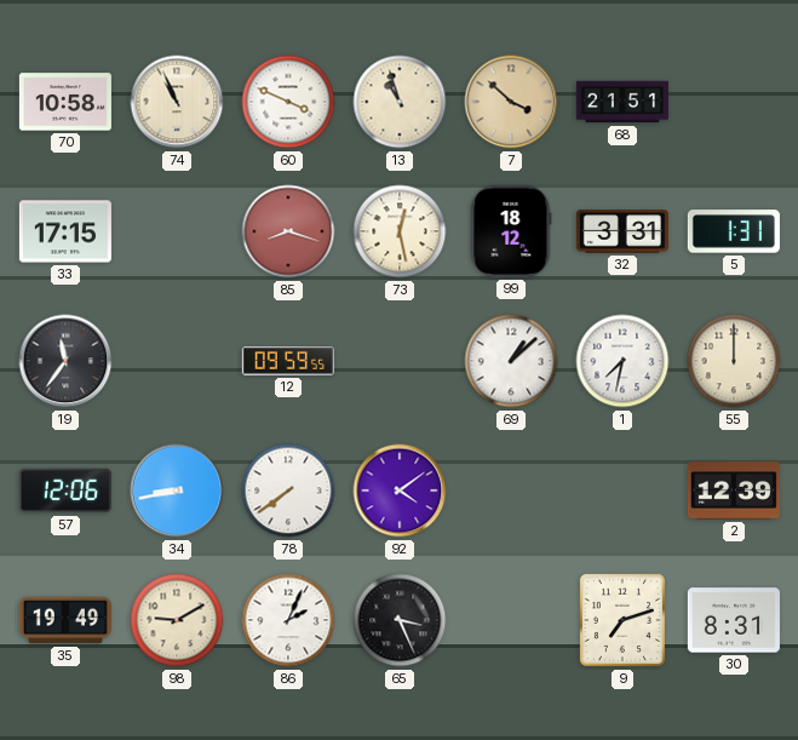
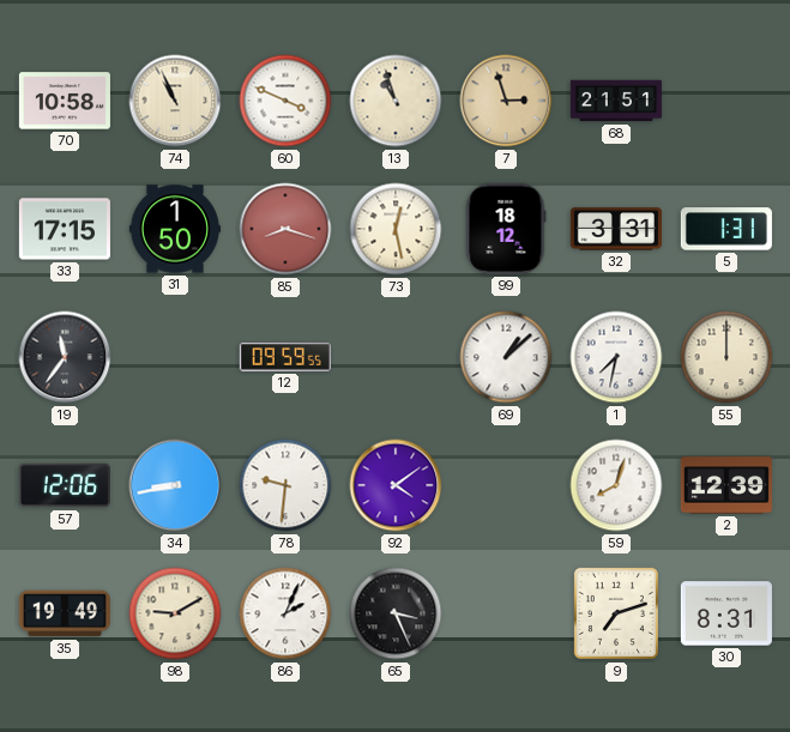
7: 3:52 -> 2:57
31: none -> 1:50
78: 7:39 -> 9:31
59: none -> 8:03
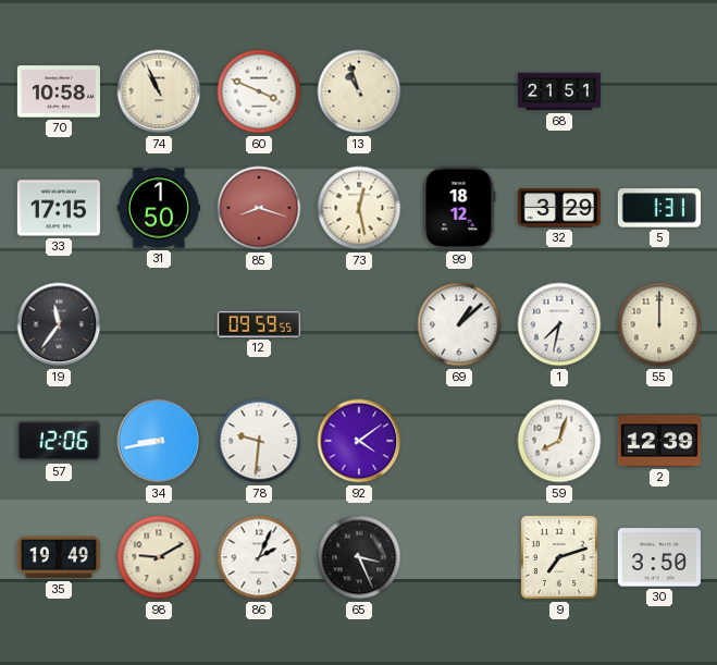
7: 2:57 -> none
32: 3:31 -> 3:29
30: 8:31 -> 3:50
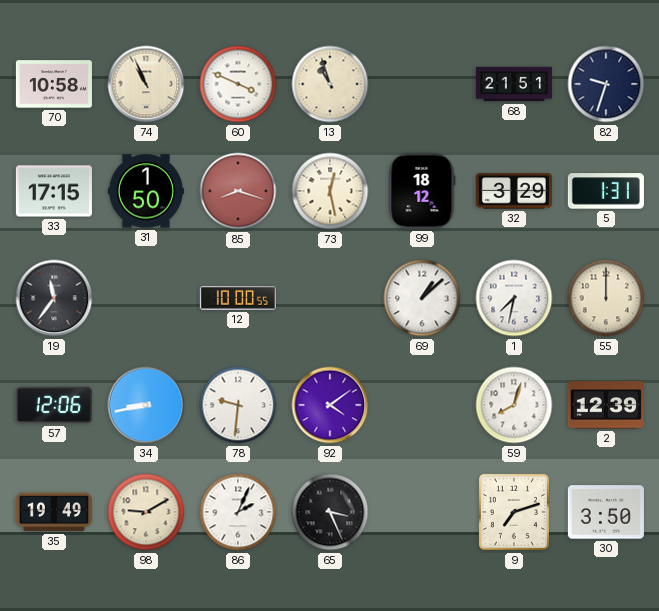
82: none -> 9:33
12: 09:59 -> 10:00
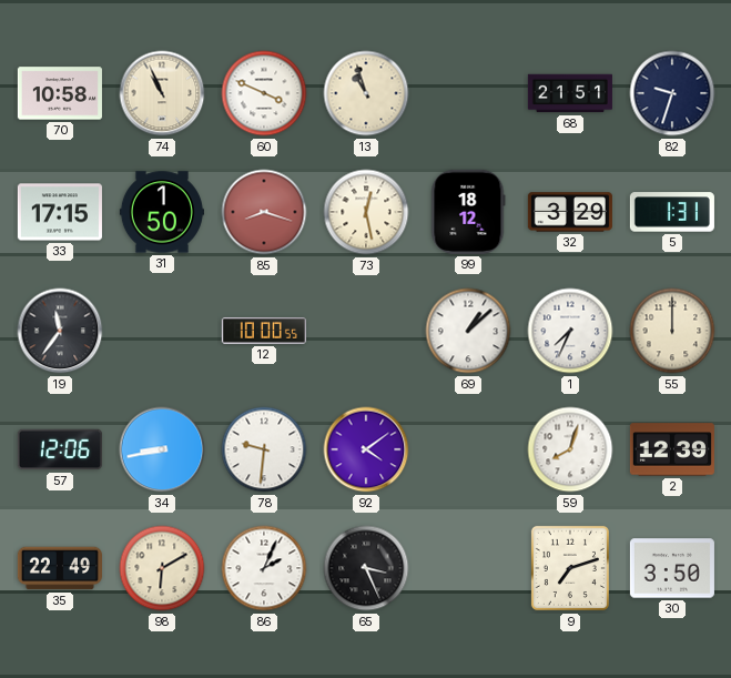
1: 7:32 -> 7:34
35: 19:49 -> 22:49
98: 9:10 -> 6:10
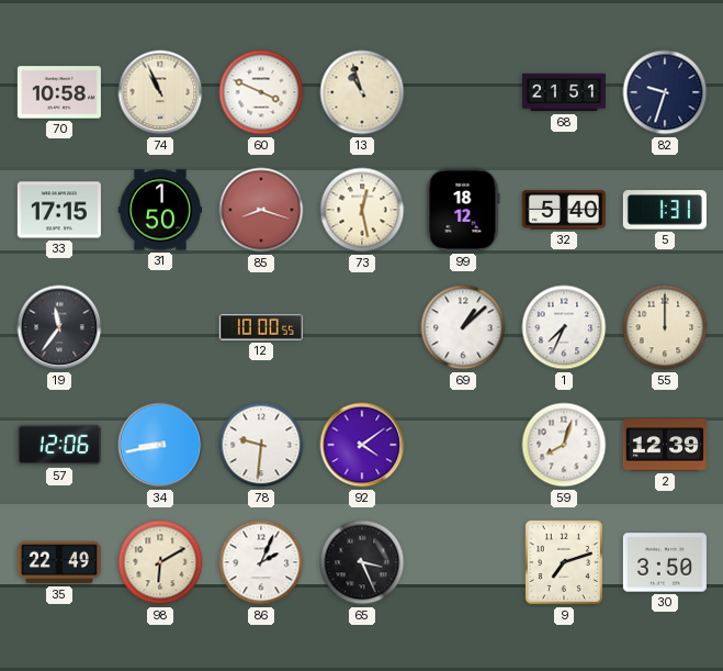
32: 3:29 -> 5:40
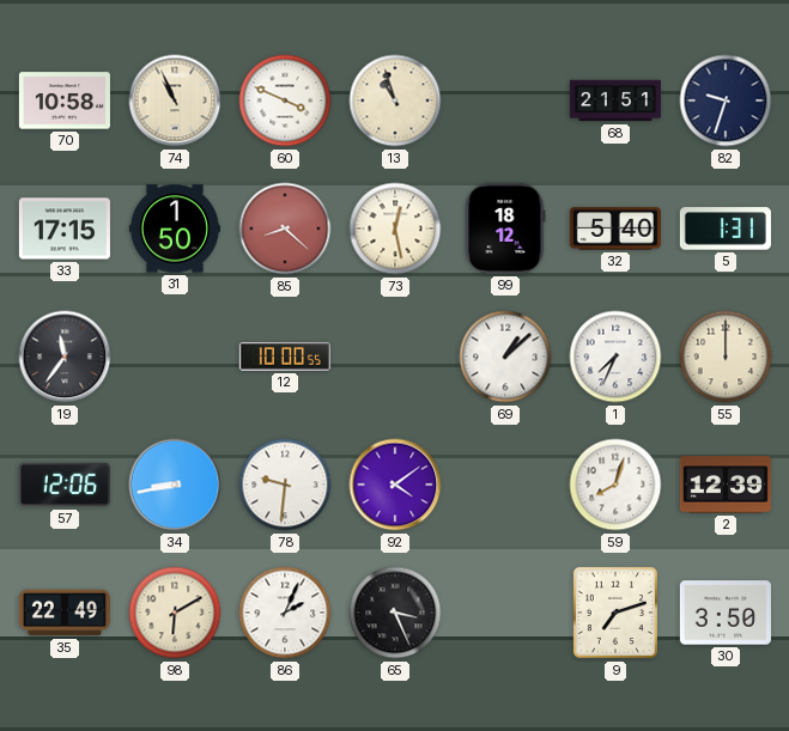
85: 8:18 -> 8:22
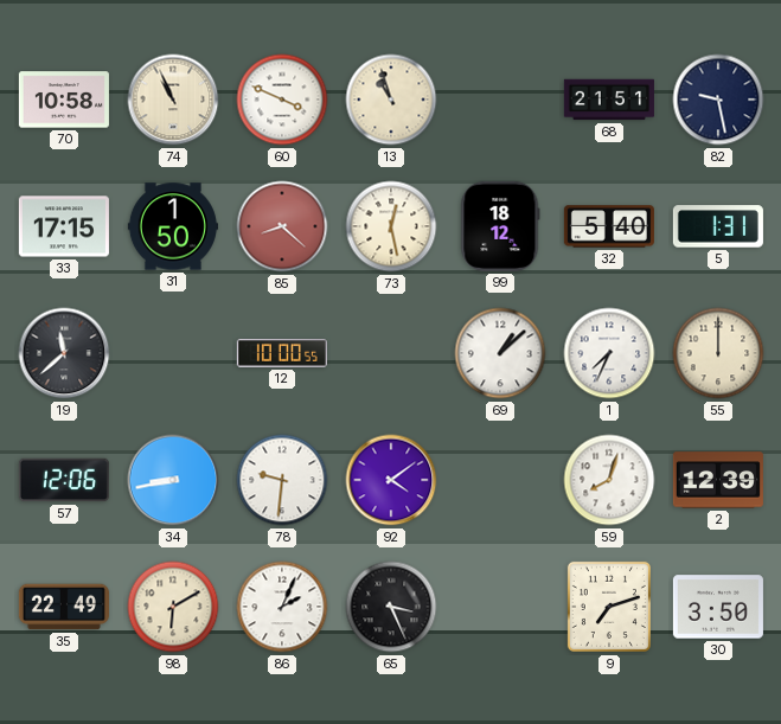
82: 9:33 -> 9:28
19: 11:36 -> 11:38
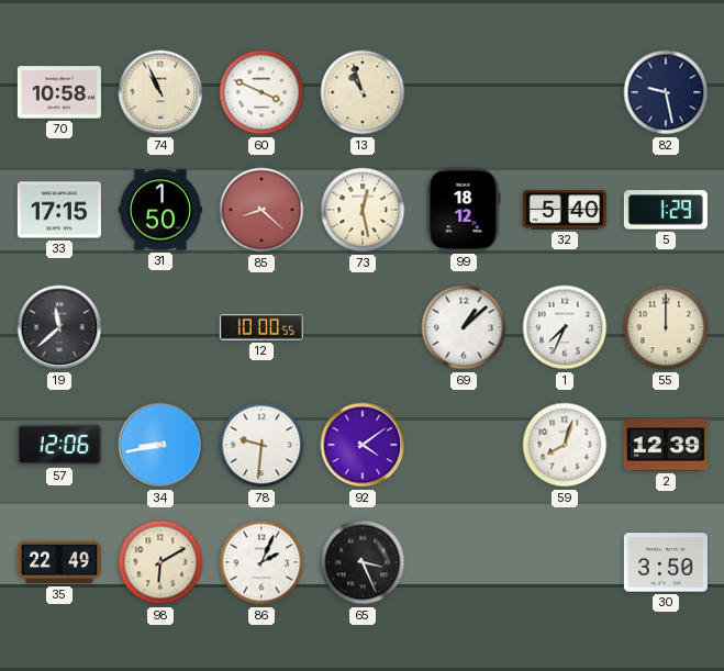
68: 21:51 -> none
5: 1:31 -> 1:29
9: 7:12 -> none
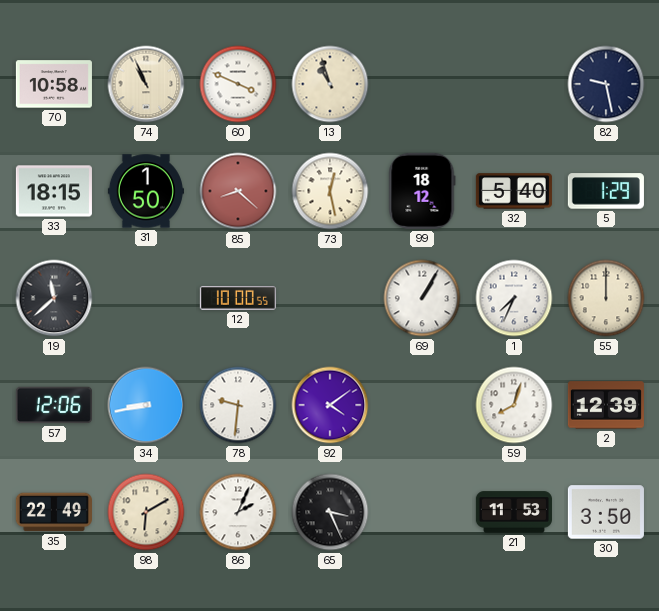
33: 17:15 -> 18:15
69: 1:08 -> 1:05
21: none -> 11:53
